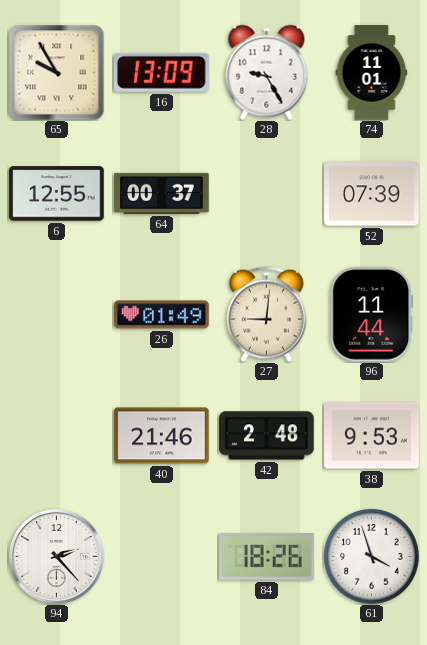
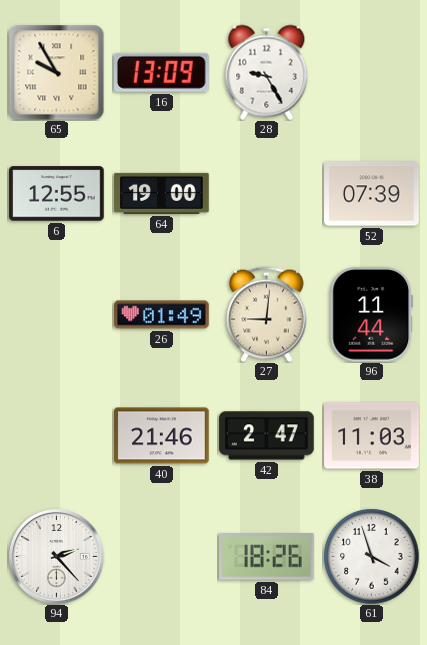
74: 11:01 -> none
64: 00:37 -> 19:00
42: 2:48 -> 2:47
38: 9:53 -> 11:03
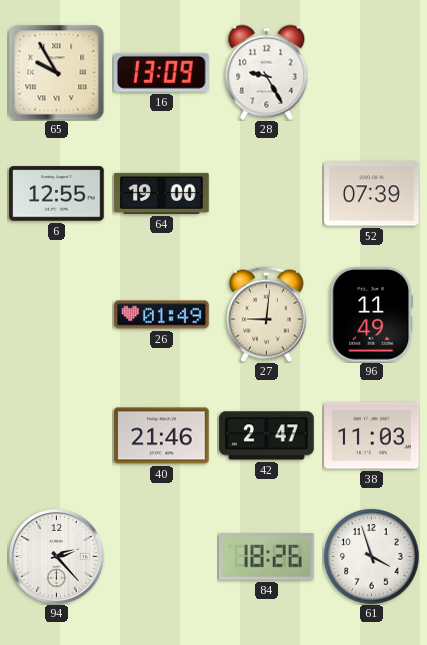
96: 11:44 -> 11:49
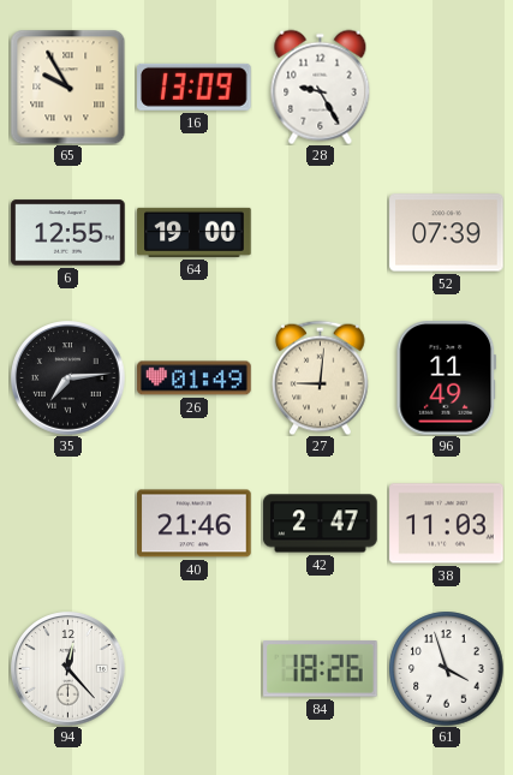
35: none -> 7:14
94: 2:23 -> 12:23
